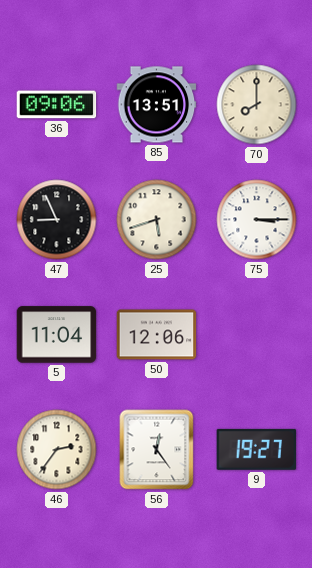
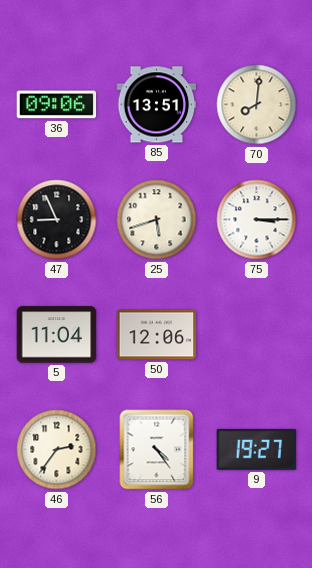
70: 8:00 -> 8:01
56: 12:24 -> 4:24
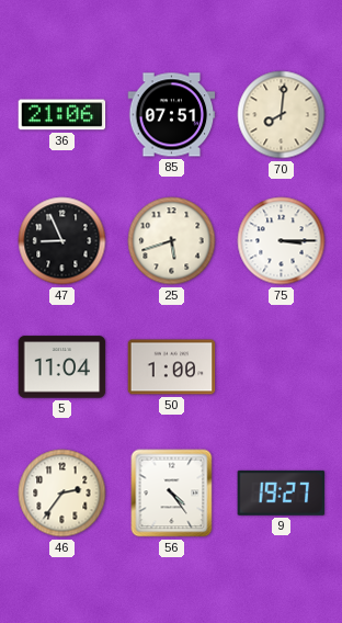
36: 09:06 -> 21:06
85: 13:51 -> 07:51
50: 12:06 -> 1:00
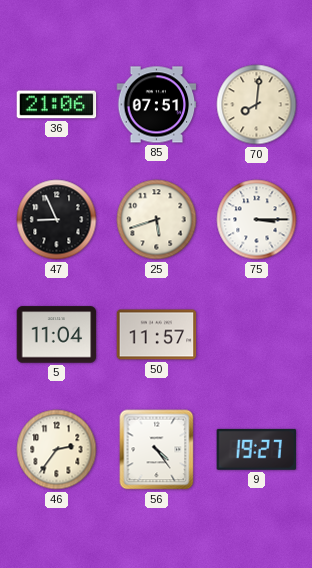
50: 1:00 -> 11:57
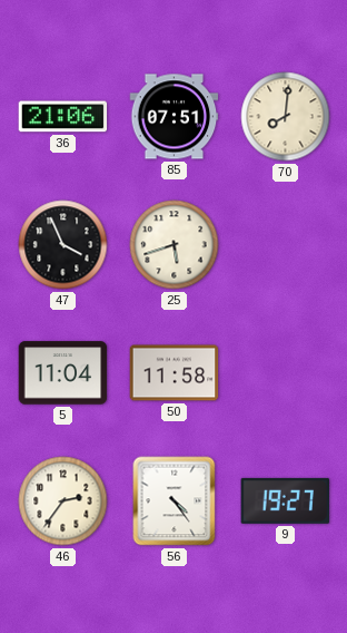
47: 8:56 -> 3:56
75: 3:15 -> none
50: 11:57 -> 11:58
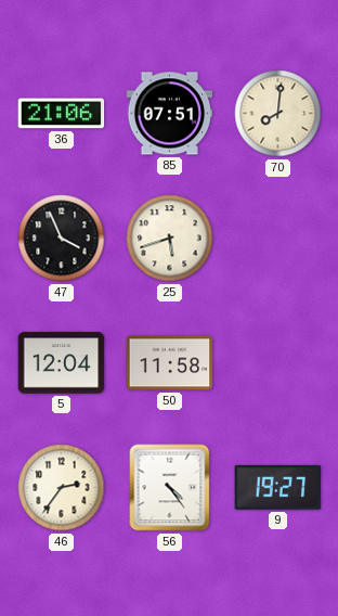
5: 11:04 -> 12:04
